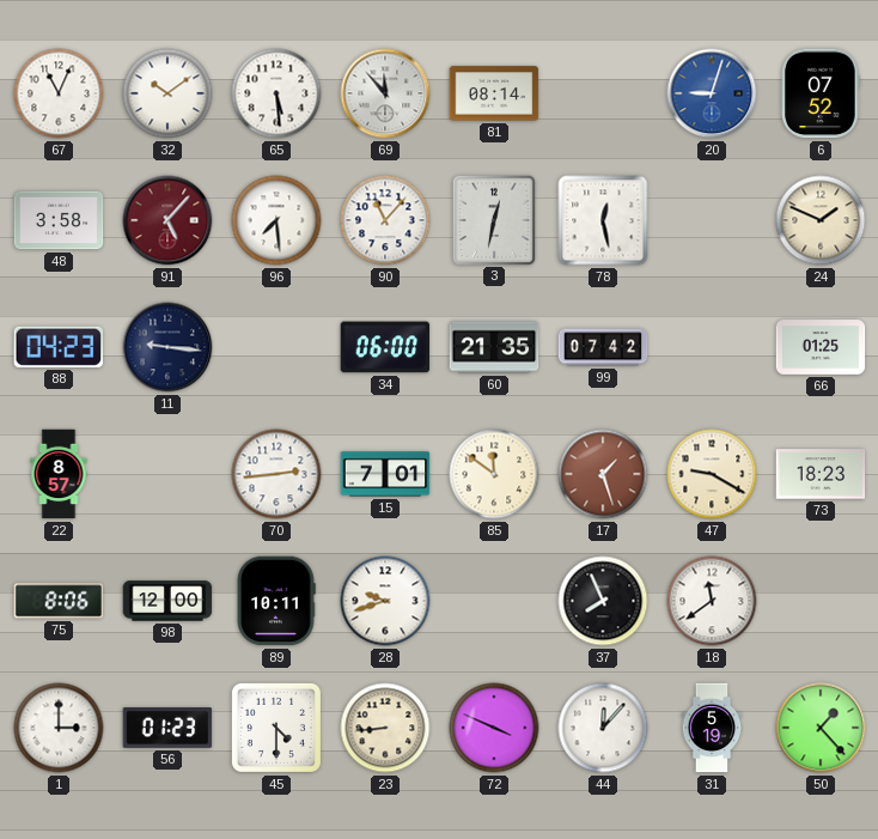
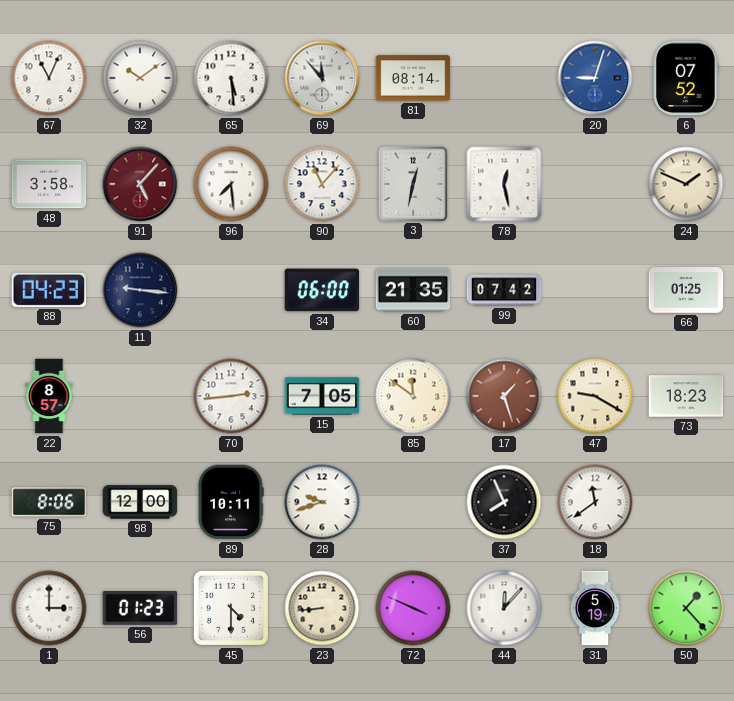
15: 7:01 -> 7:05
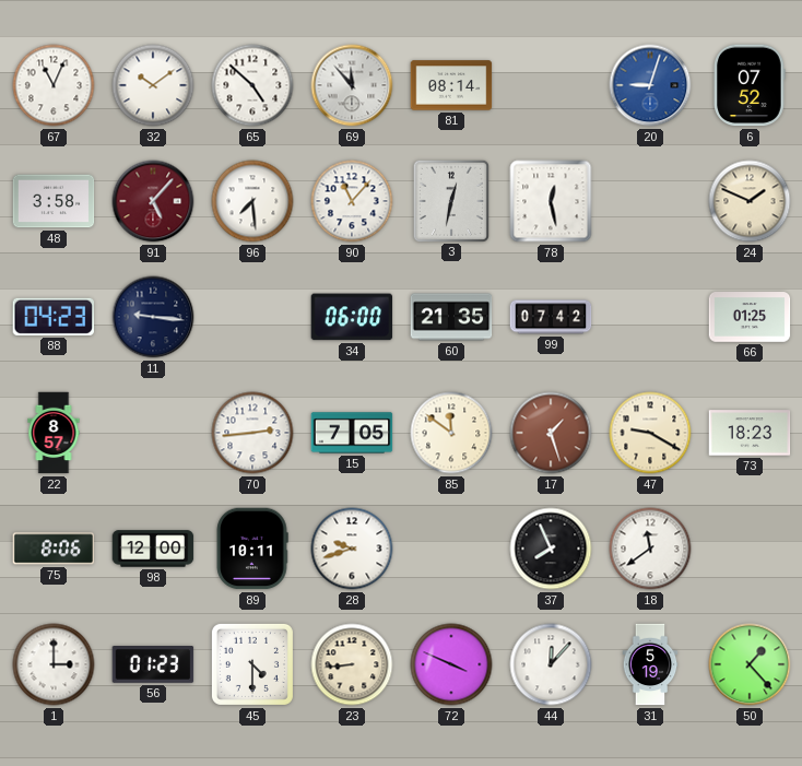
65: 5:29 -> 4:52
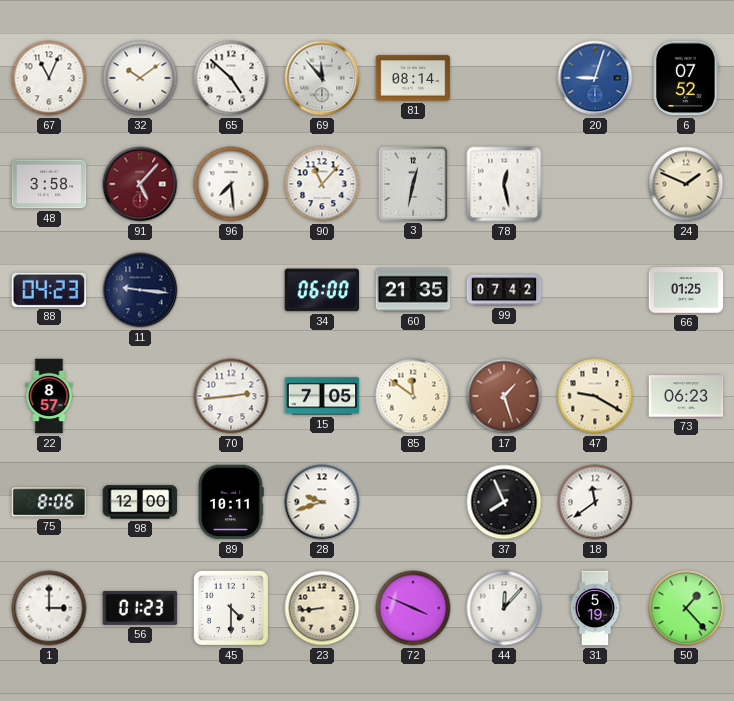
73: 18:23 -> 06:23
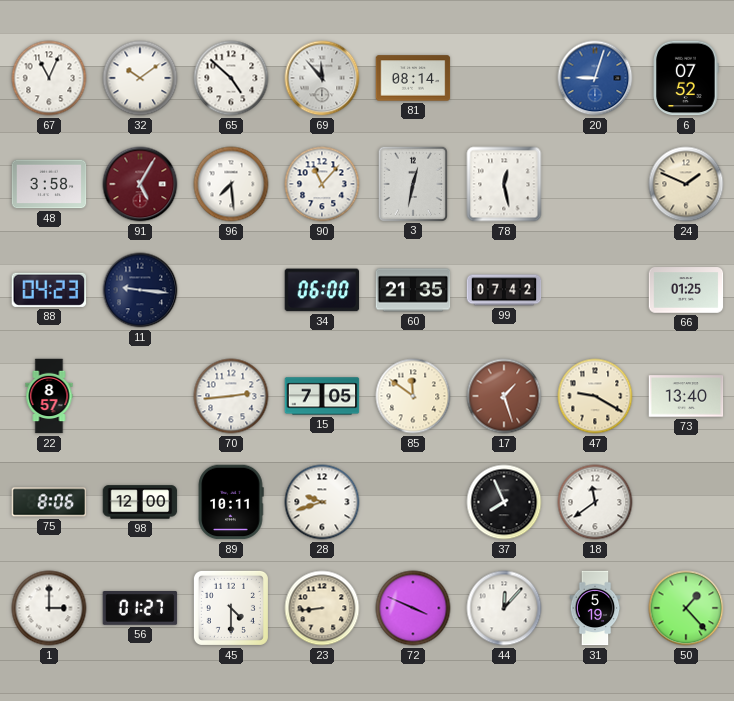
91: 5:07 -> 5:05
73: 06:23 -> 13:40
56: 01:23 -> 01:27
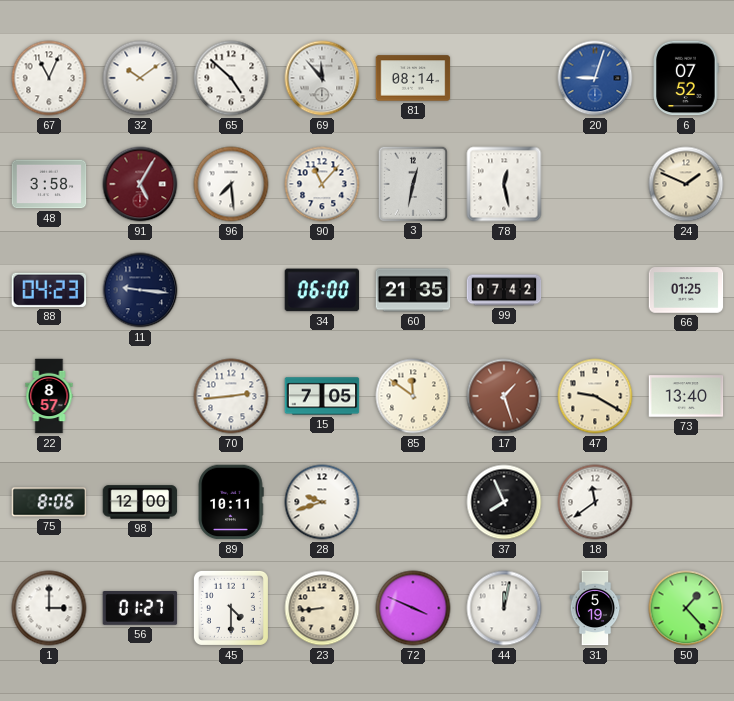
44: 12:07 -> 12:02
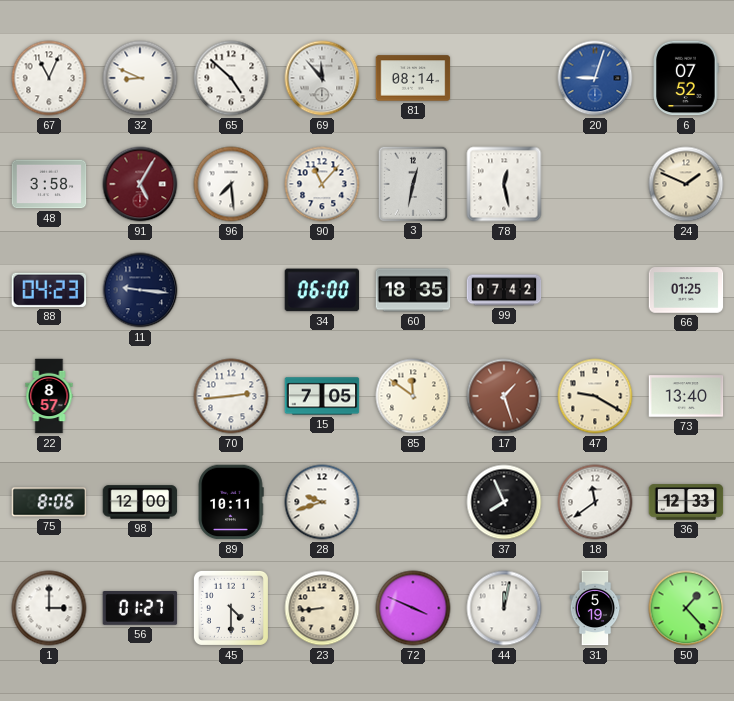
32: 10:09 -> 8:49
60: 21:35 -> 18:35
36: none -> 12:33
